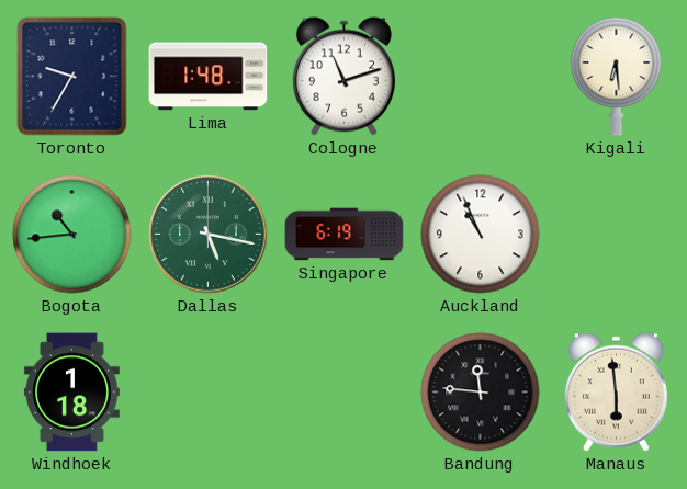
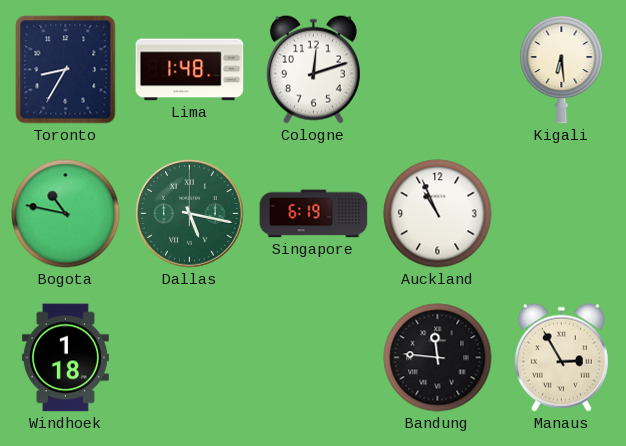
Toronto: 9:35 -> 8:35
Cologne: 11:12 -> 12:12
Bogota: 10:44 -> 10:47
Manaus: 5:59 -> 2:55
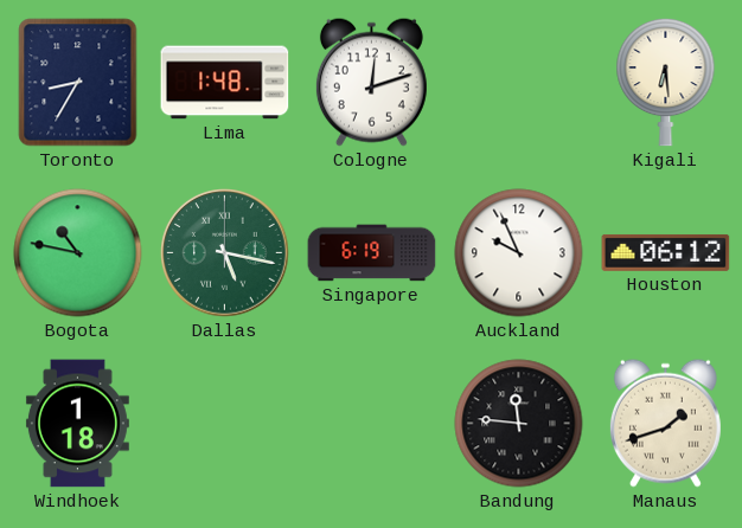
Auckland: 10:56 -> 9:56
Houston: none -> 06:12
Manaus: 2:55 -> 1:42
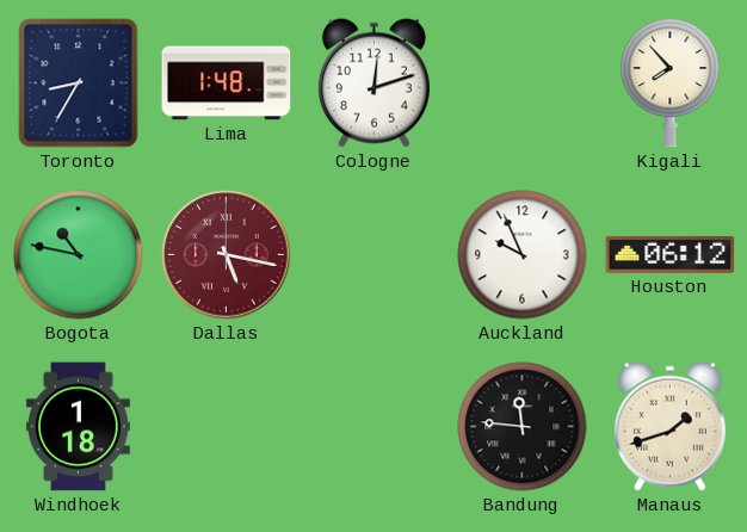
Kigali: 6:29 -> 7:53
Dallas dial: green -> burgundy
Singapore: 6:19 -> none
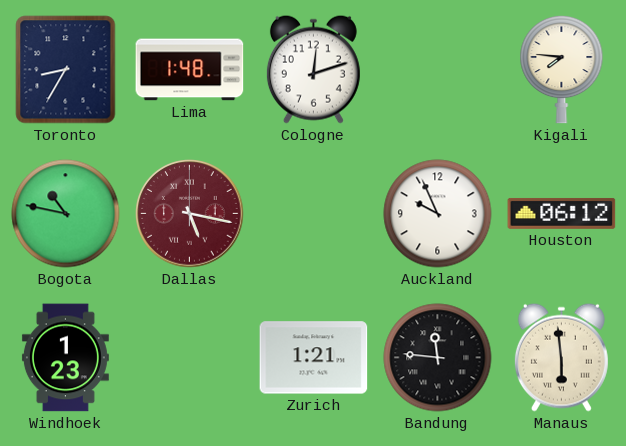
Kigali: 7:53 -> 7:46
Windhoek: 1:18 -> 1:23
Zurich: none -> 1:21
Manaus: 1:42 -> 5:59
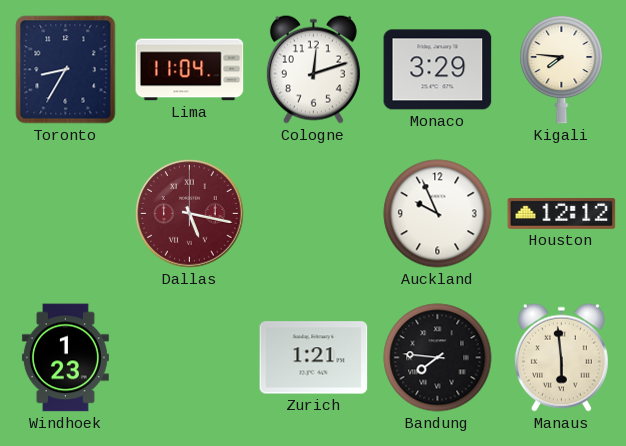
Lima: 1:48 -> 11:04
Monaco: none -> 3:29
Bogota: 10:47 -> none
Houston: 06:12 -> 12:12
Bandung: 11:46 -> 7:46
